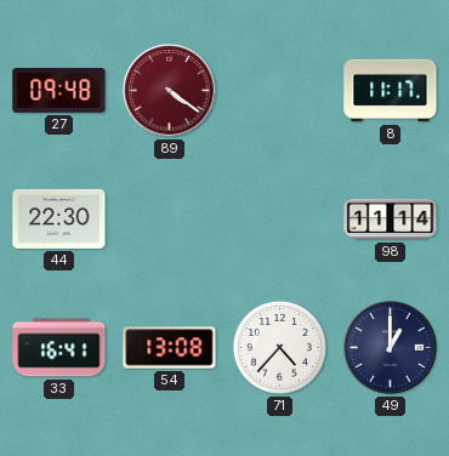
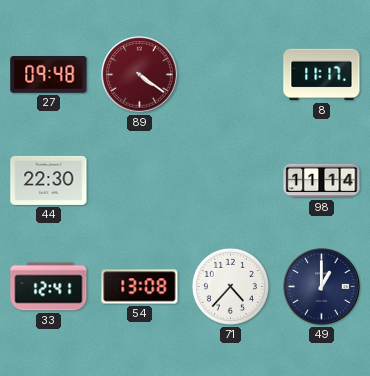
33: 16:41 -> 12:41
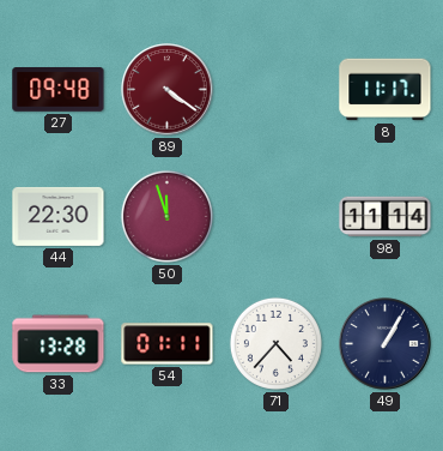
50: none -> 11:57
33: 12:41 -> 13:28
54: 13:08 -> 01:11
49: 1:00 -> 1:05
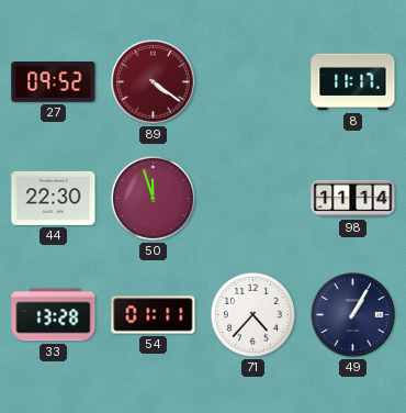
27: 09:48 -> 09:52
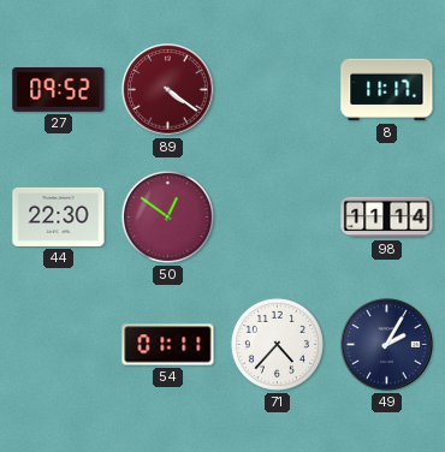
50: 11:57 -> 12:51
33: 13:28 -> none
49: 1:05 -> 2:05
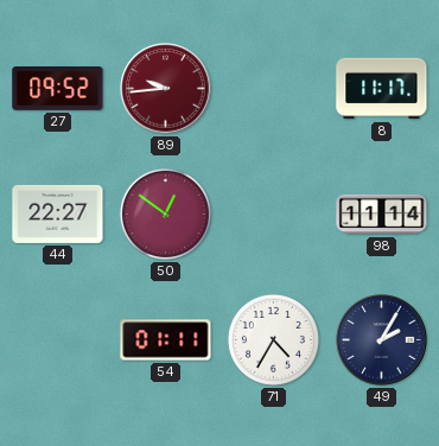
89: 4:21 -> 9:44
44: 22:30 -> 22:27
71: 4:37 -> 4:35
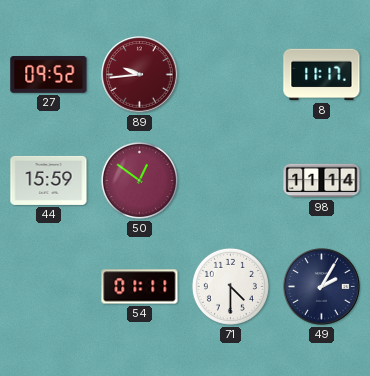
44: 22:27 -> 15:59
71: 4:35 -> 4:30
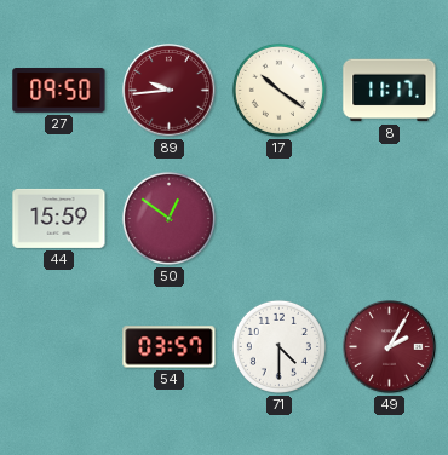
27: 09:52 -> 09:50
17: none -> 10:21
98: 11:14 -> none
54: 01:11 -> 03:57
49 dial: navy -> burgundy
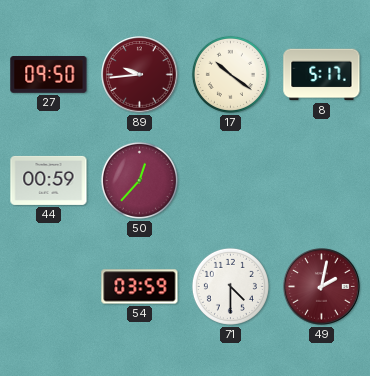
8: 11:17 -> 5:17
44: 15:59 -> 00:59
50: 12:51 -> 12:37
54: 03:57 -> 03:59
49: 2:05 -> 2:02
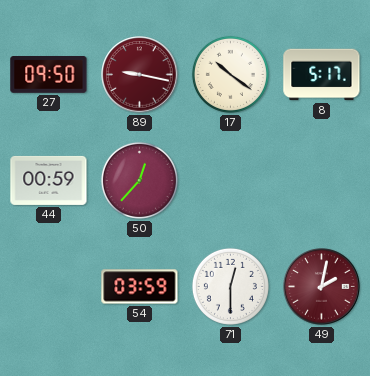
89: 9:44 -> 9:17
71: 4:30 -> 12:30
